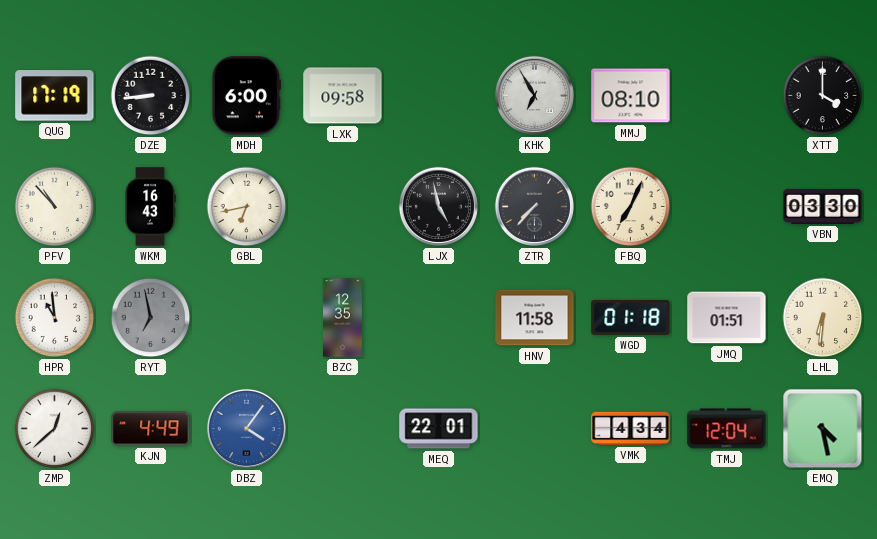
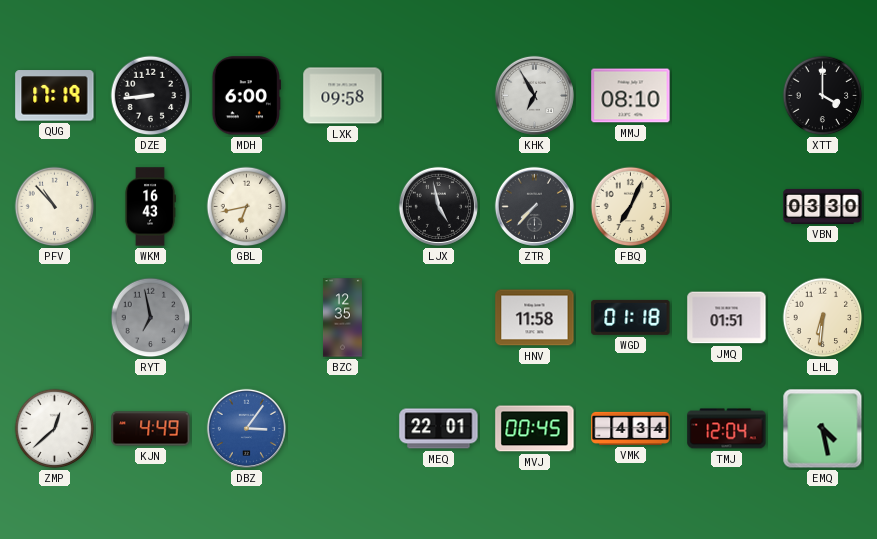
HPR: 10:59 -> none
DBZ: 4:06 -> 3:06
MVJ: none -> 00:45
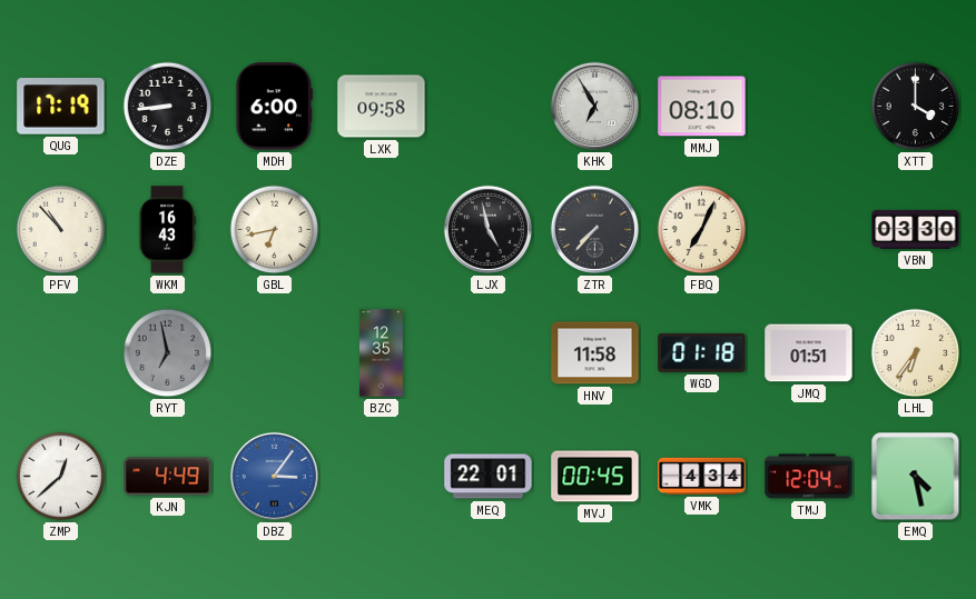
LHL: 6:31 -> 6:36
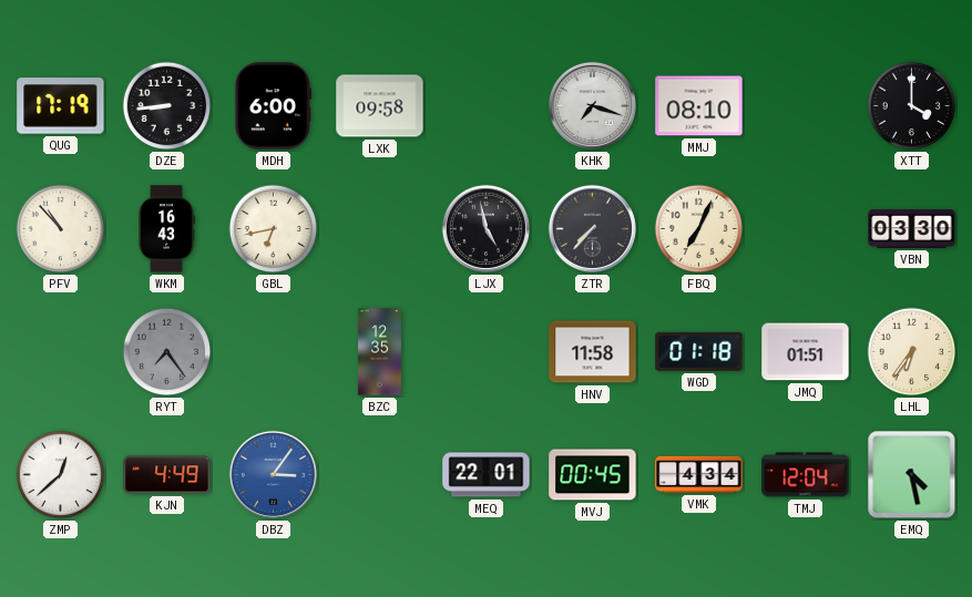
KHK: 6:55 -> 7:18
RYT: 6:58 -> 7:24
